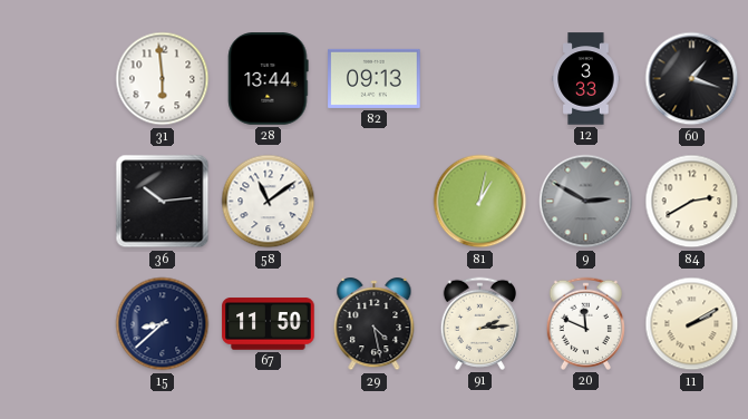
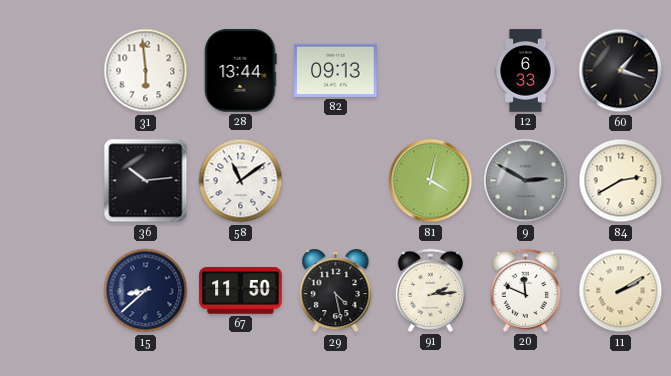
12: 3:33 -> 6:33
81: 1:02 -> 4:02
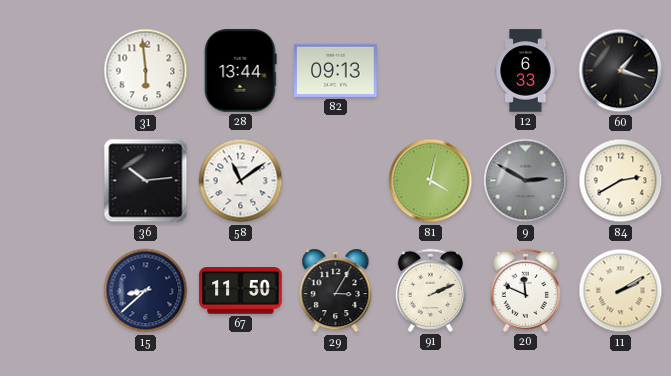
29: 4:28 -> 3:05
91: 2:14 -> 2:11
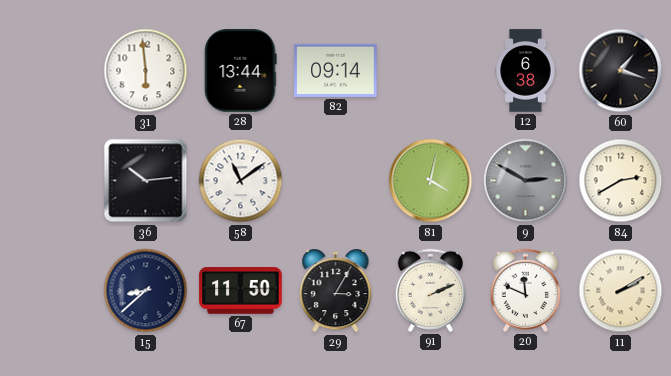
82: 09:13 -> 09:14
12: 6:33 -> 6:38
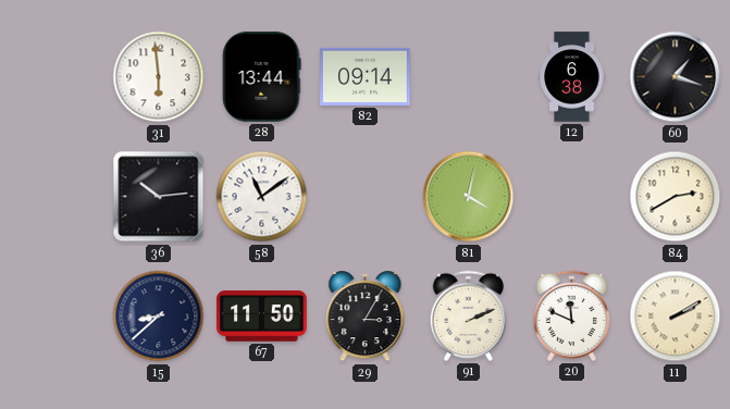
9: 2:50 -> none
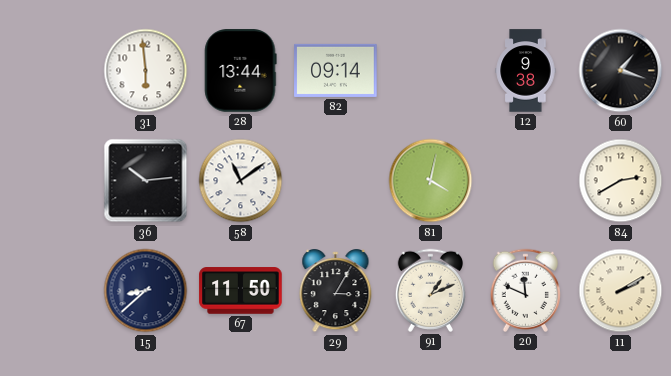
12: 6:38 -> 9:38
91: 2:11 -> 1:11
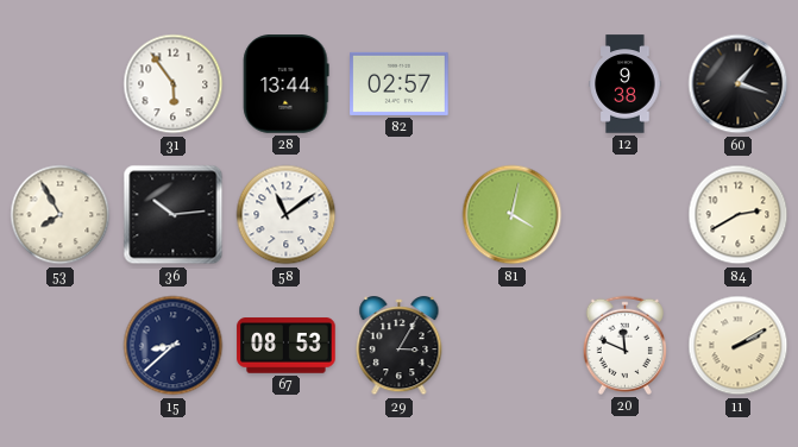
31: 5:59 -> 5:54
82: 09:14 -> 02:57
53: none -> 7:55
67: 11:50 -> 08:53
91: 1:11 -> none
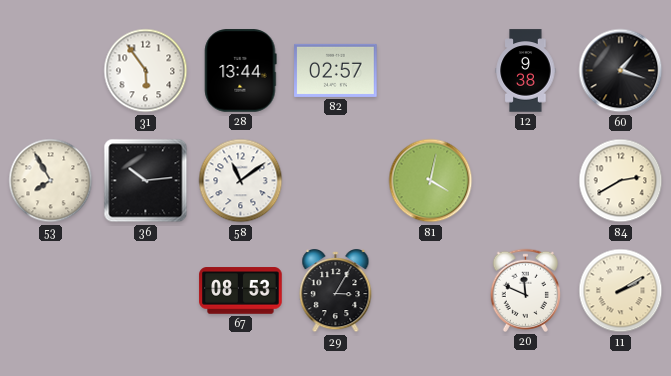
15: 8:38 -> none
